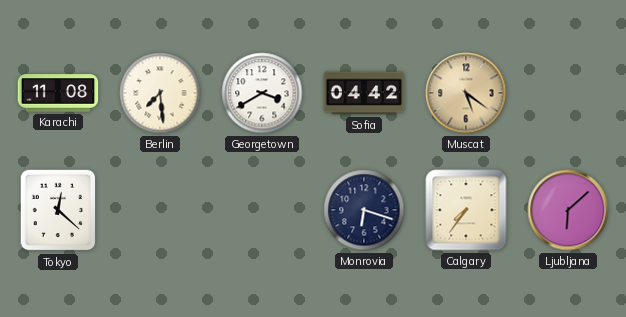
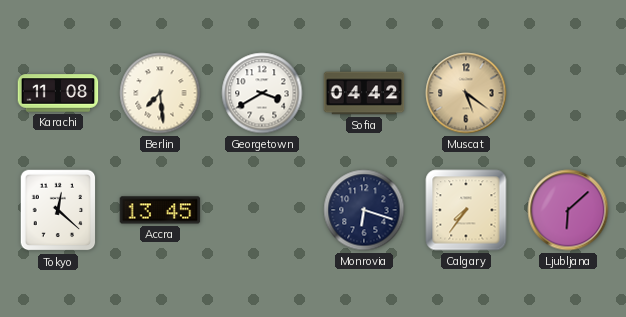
Accra: none -> 13:45
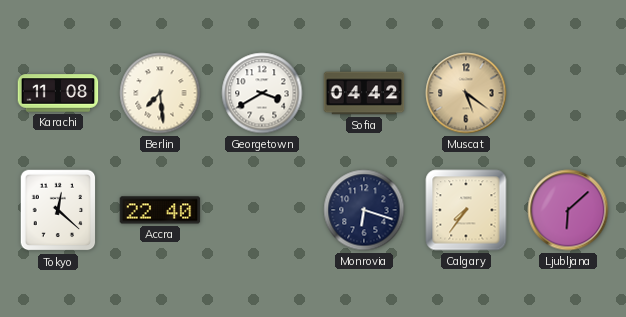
Accra: 13:45 -> 22:40
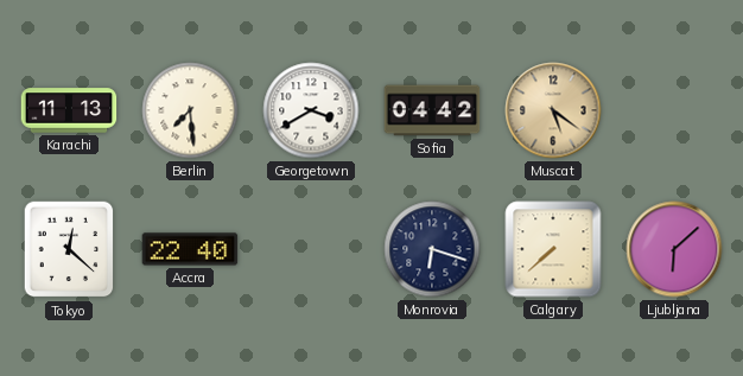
Karachi: 11:08 -> 11:13
Calgary: 7:36 -> 7:38
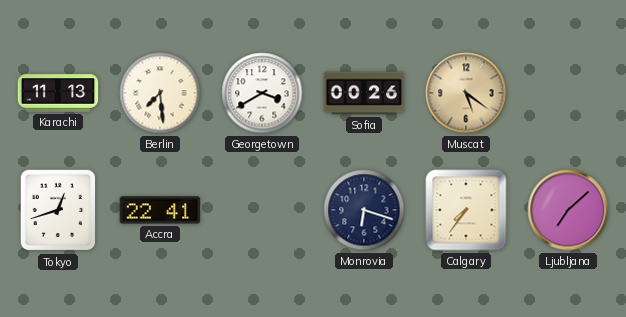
Sofia: 04:42 -> 00:26
Tokyo: 12:22 -> 12:42
Accra: 22:40 -> 22:41
Calgary: 7:38 -> 7:36
Ljubljana: 6:08 -> 7:08
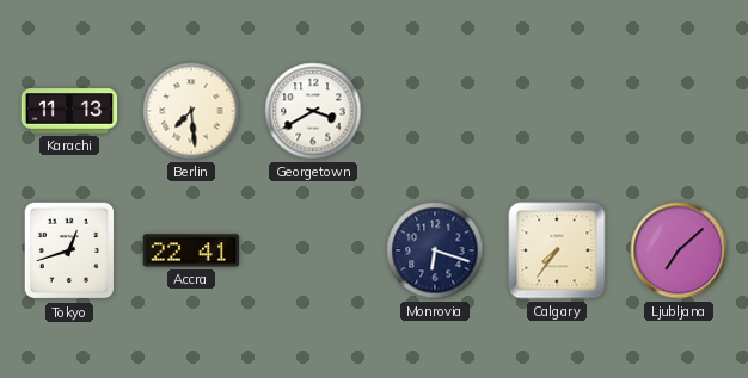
Sofia: 00:26 -> none
Muscat: 5:21 -> none
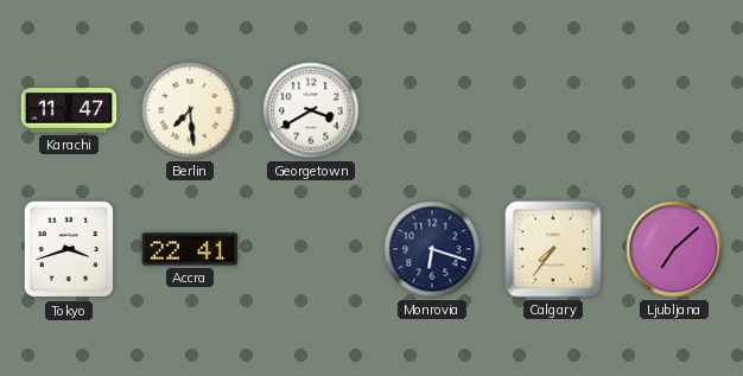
Karachi: 11:13 -> 11:47
Tokyo: 12:42 -> 3:42
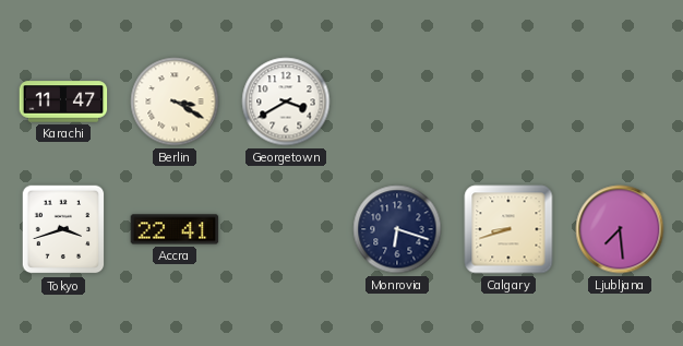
Berlin: 7:29 -> 3:20
Calgary: 7:36 -> 8:42
Ljubljana: 7:08 -> 7:29
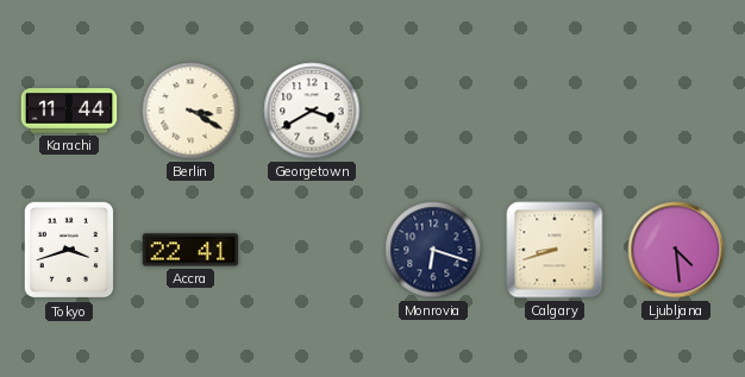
Karachi: 11:47 -> 11:44
Ljubljana: 7:29 -> 4:29
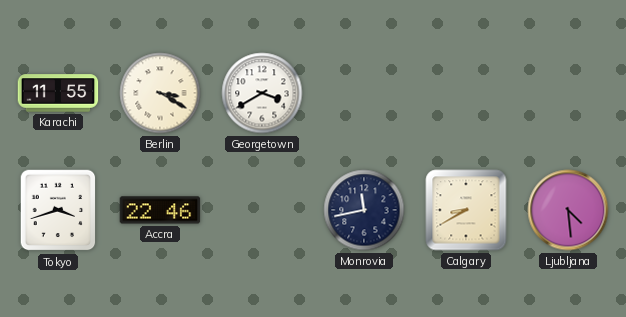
Karachi: 11:44 -> 11:55
Accra: 22:41 -> 22:46
Monrovia: 6:18 -> 11:43
Calgary: 8:42 -> 8:40
